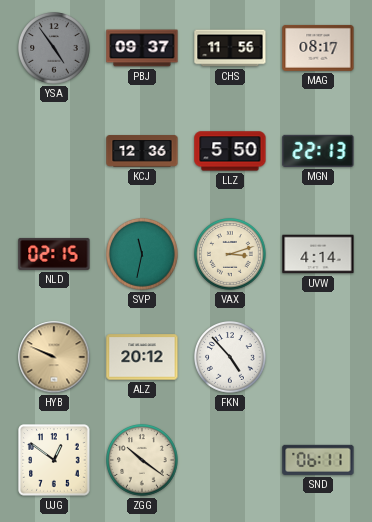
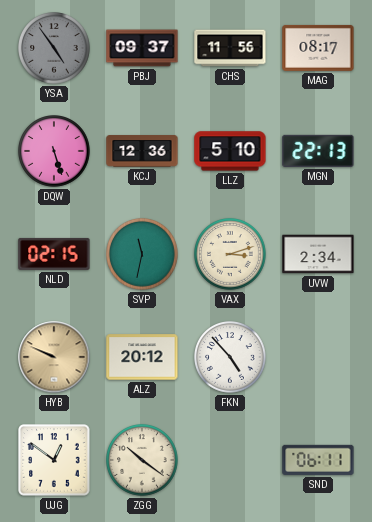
DQW: none -> 5:27
LLZ: 5:50 -> 5:10
UVW: 4:14 -> 2:34
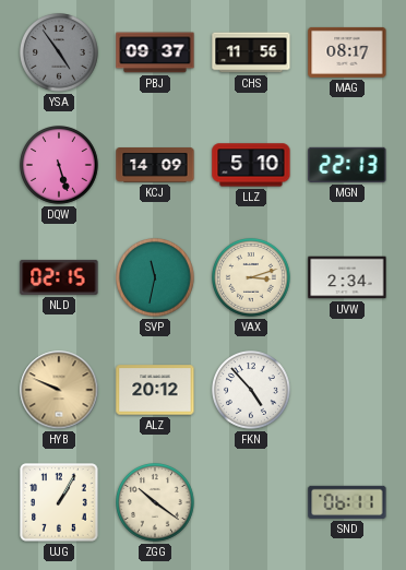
KCJ: 12:36 -> 14:09
UJG: 12:51 -> 1:05
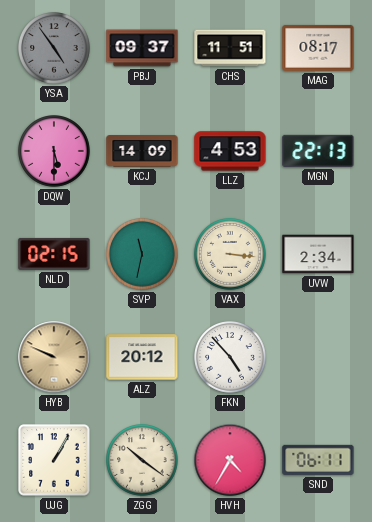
CHS: 11:56 -> 11:51
DQW: 5:27 -> 5:30
LLZ: 5:10 -> 4:53
VAX: 3:12 -> 3:16
HVH: none -> 4:35
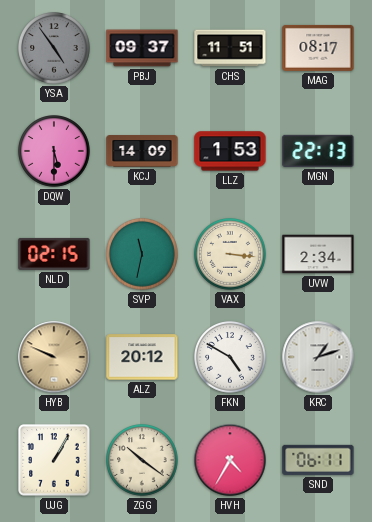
LLZ: 4:53 -> 1:53
FKN: 4:53 -> 4:50
KRC: none -> 1:12
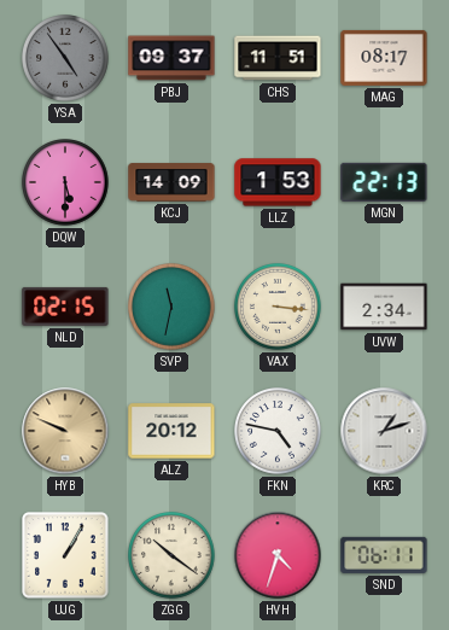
FKN: 4:50 -> 4:47
HVH: 4:35 -> 4:33
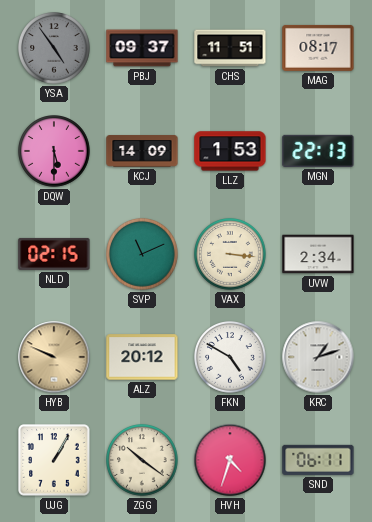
SVP: 11:32 -> 11:11
FKN: 4:47 -> 4:50
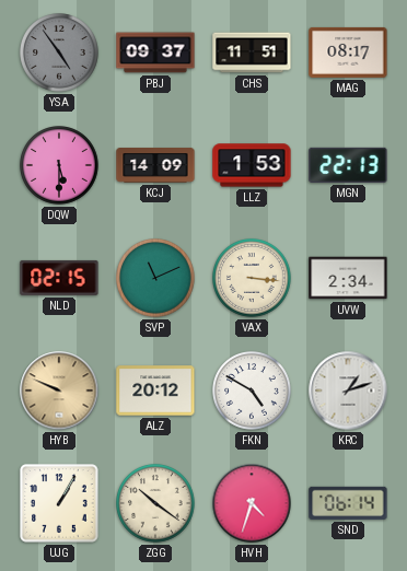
SND: 06:11 -> 06:14
